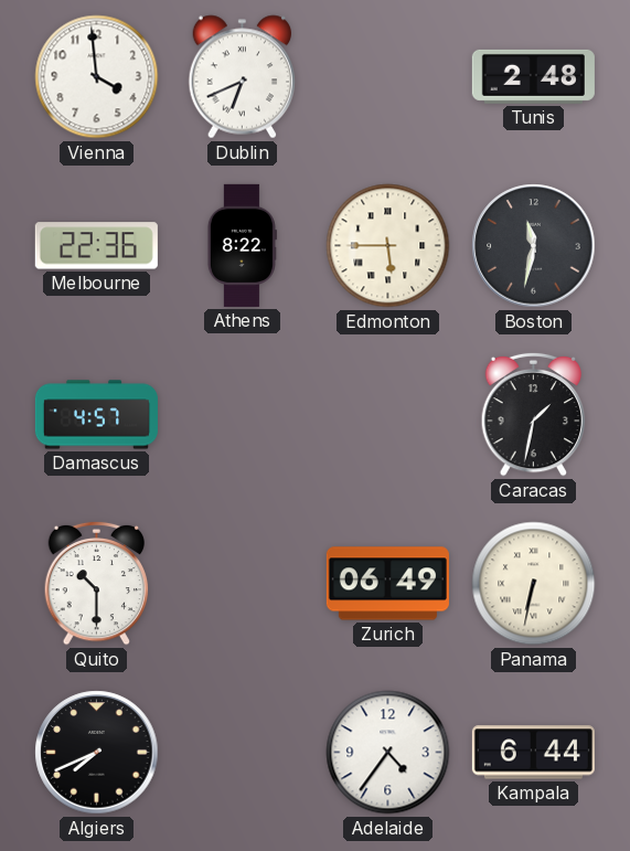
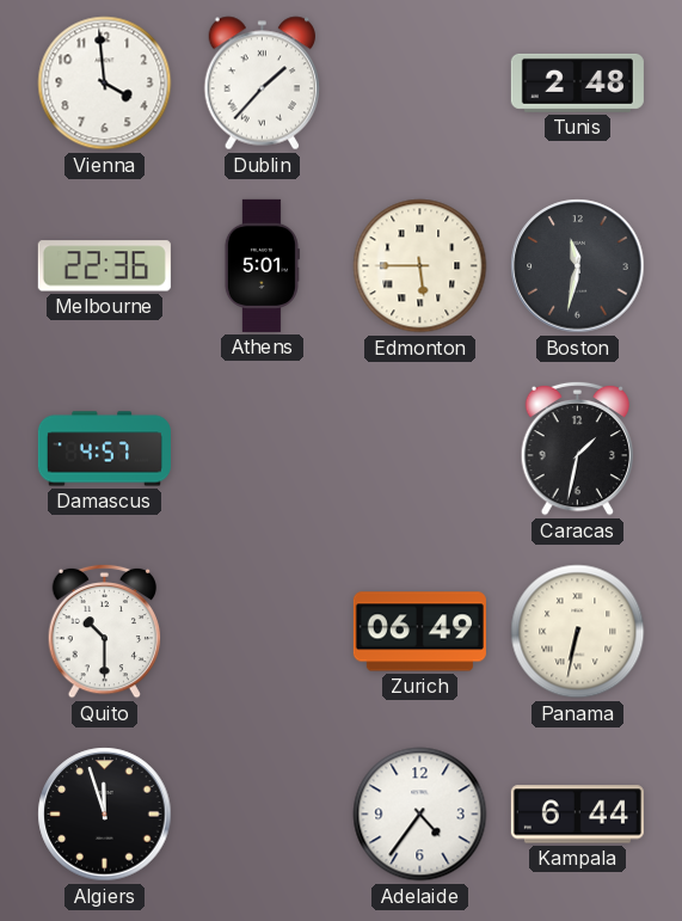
Dublin: 6:41 -> 1:37
Athens: 8:22 -> 5:01
Algiers: 7:41 -> 11:57
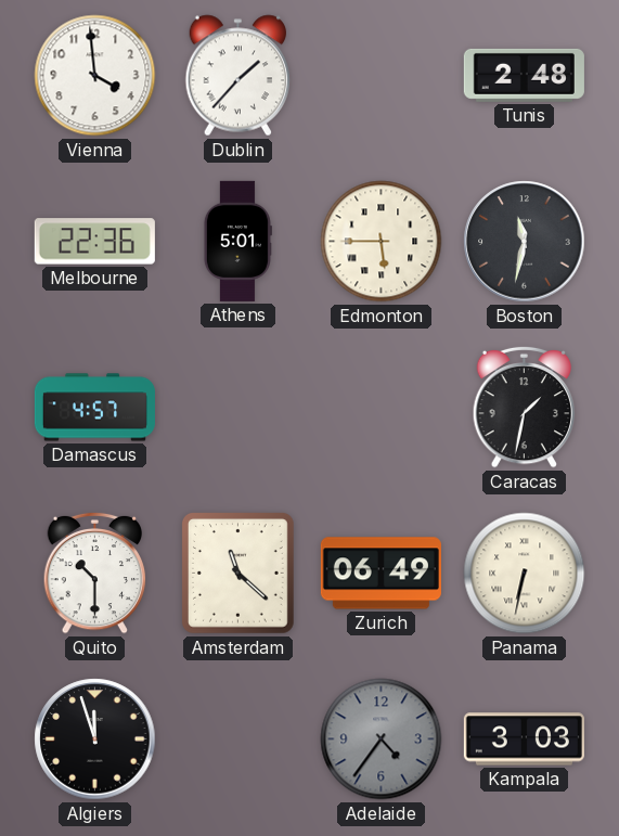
Amsterdam: none -> 11:22
Adelaide dial: white -> grey
Kampala: 6:44 -> 3:03
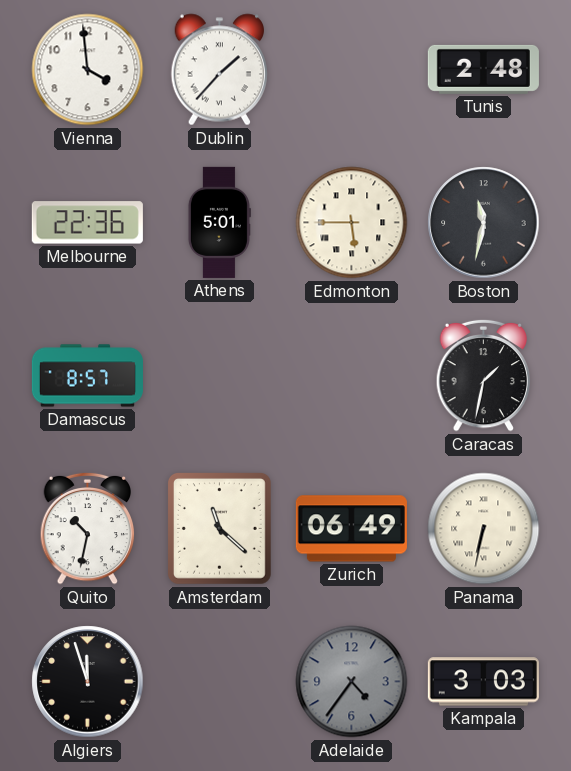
Damascus: 4:57 -> 8:57
Quito: 10:30 -> 10:32
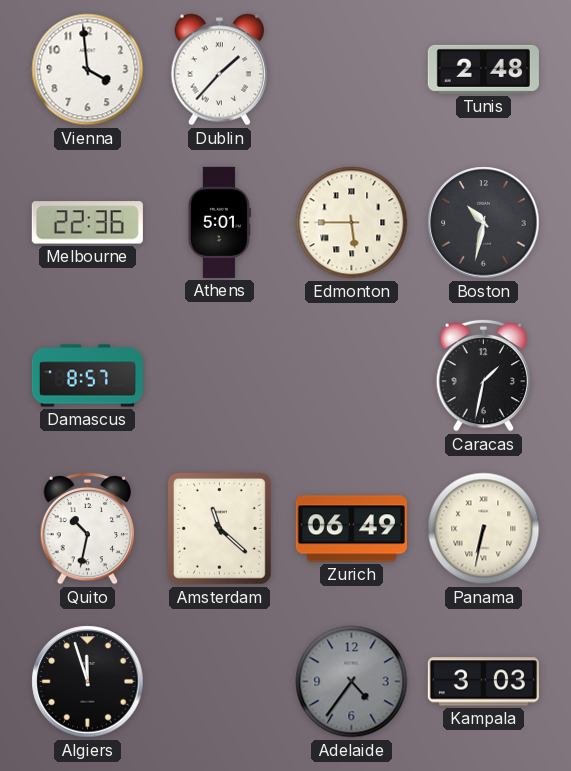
Boston: 11:32 -> 10:32
